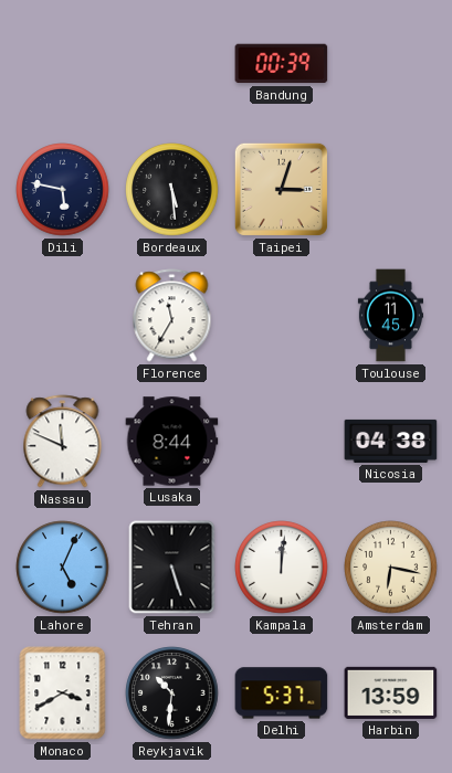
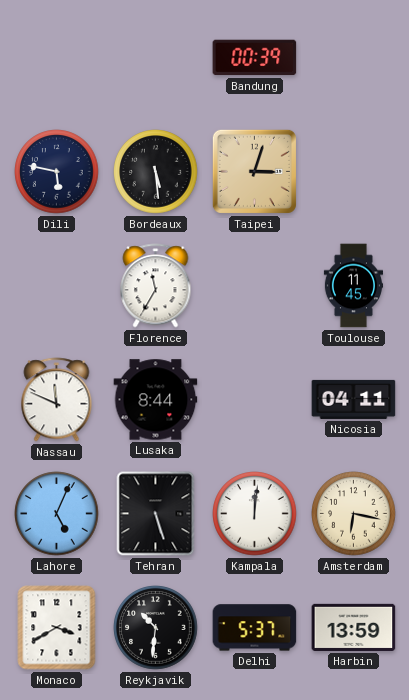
Nicosia: 04:38 -> 04:11
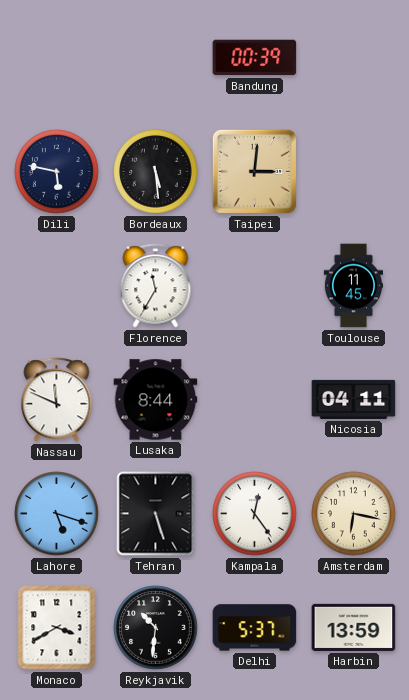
Taipei: 3:03 -> 3:01
Lahore: 5:04 -> 5:18
Kampala: 12:01 -> 12:24
